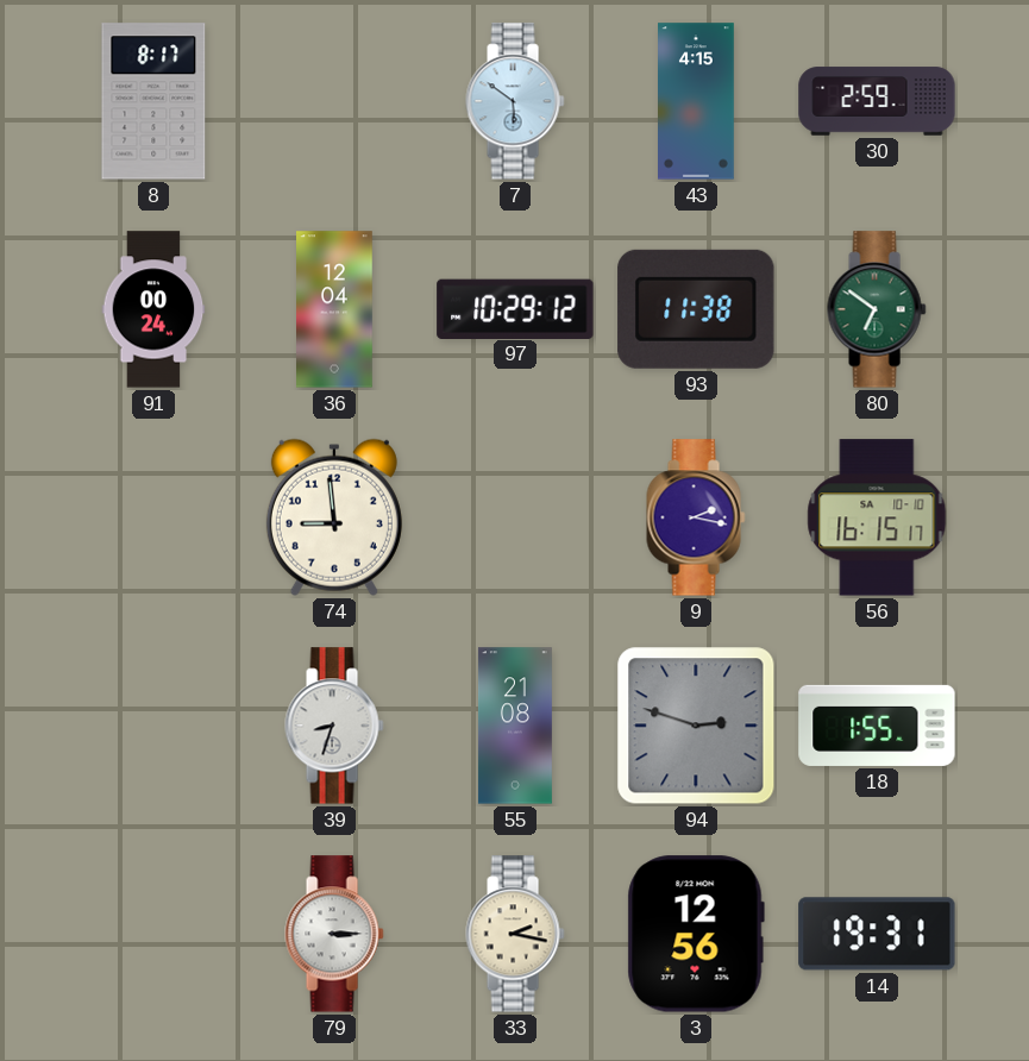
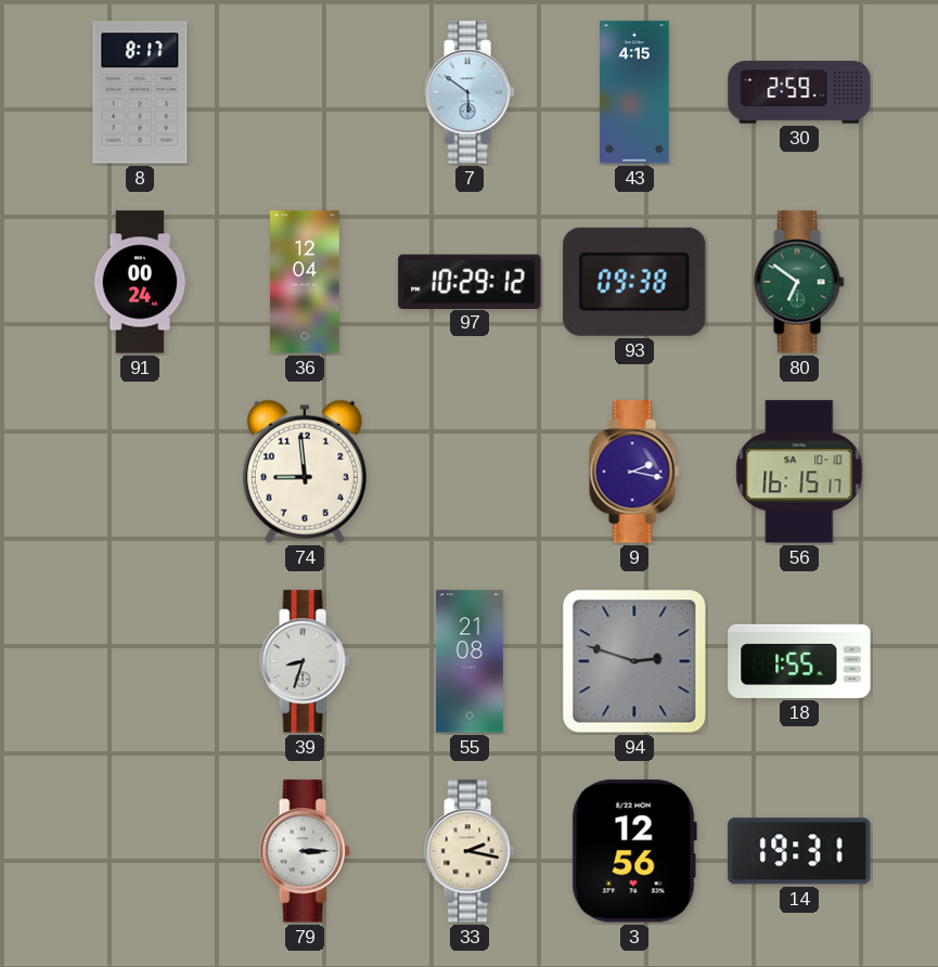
93: 11:38 -> 09:38
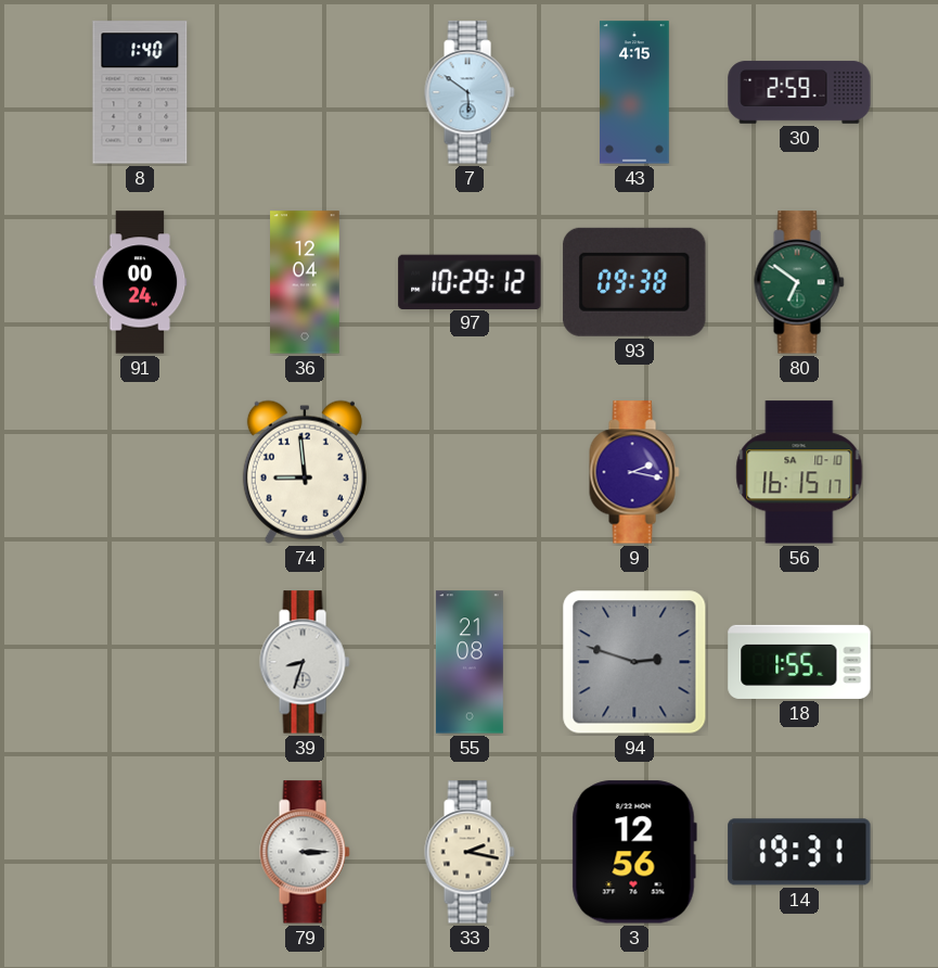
8: 8:17 -> 1:40
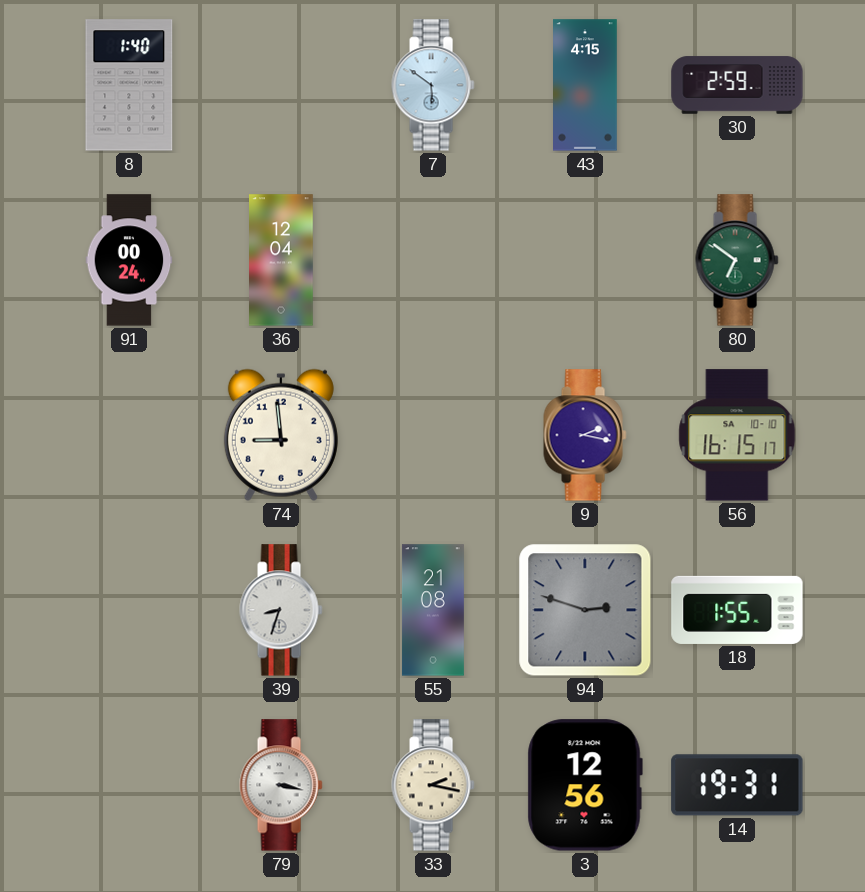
97: 10:29 -> none
93: 09:38 -> none
79: 3:15 -> 3:17
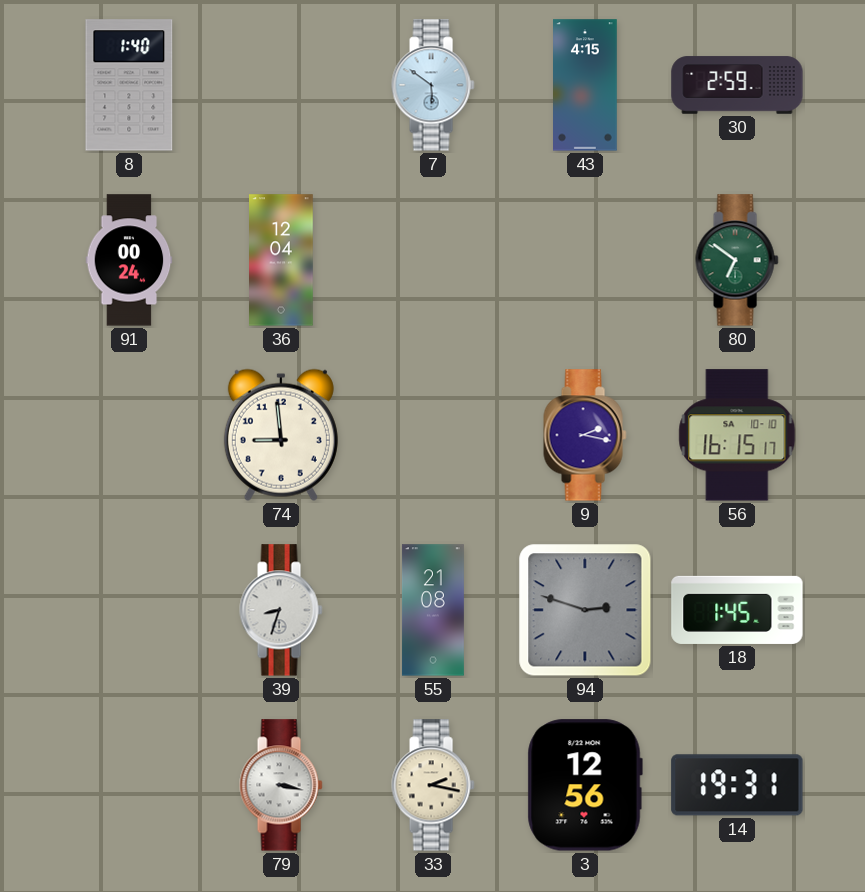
18: 1:55 -> 1:45
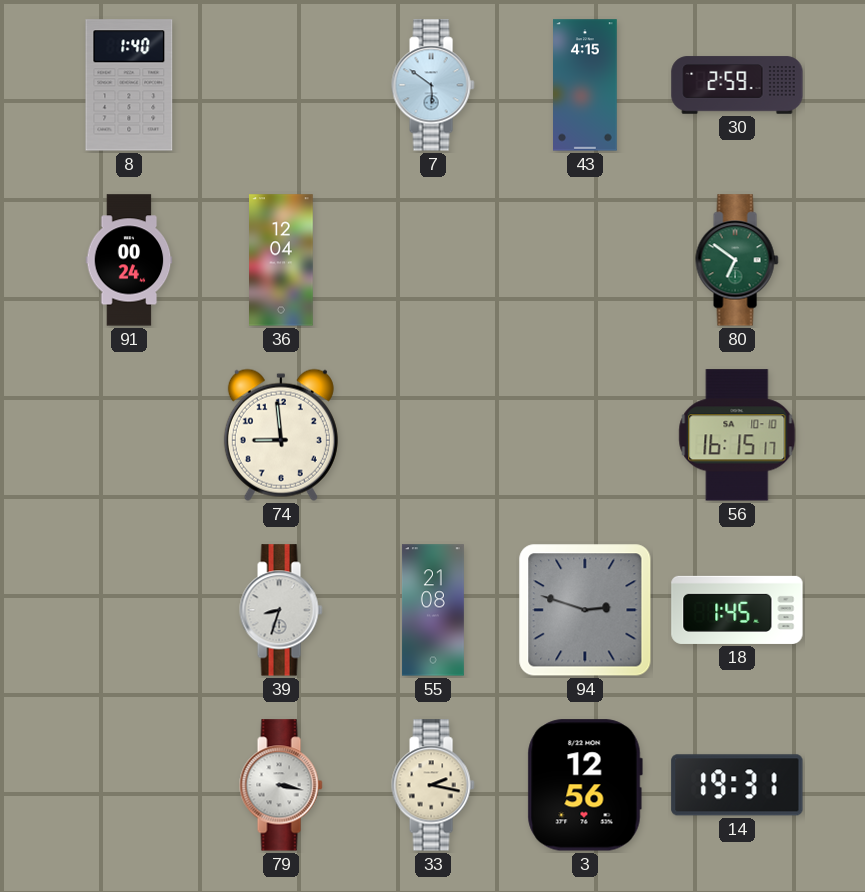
9: 2:17 -> none
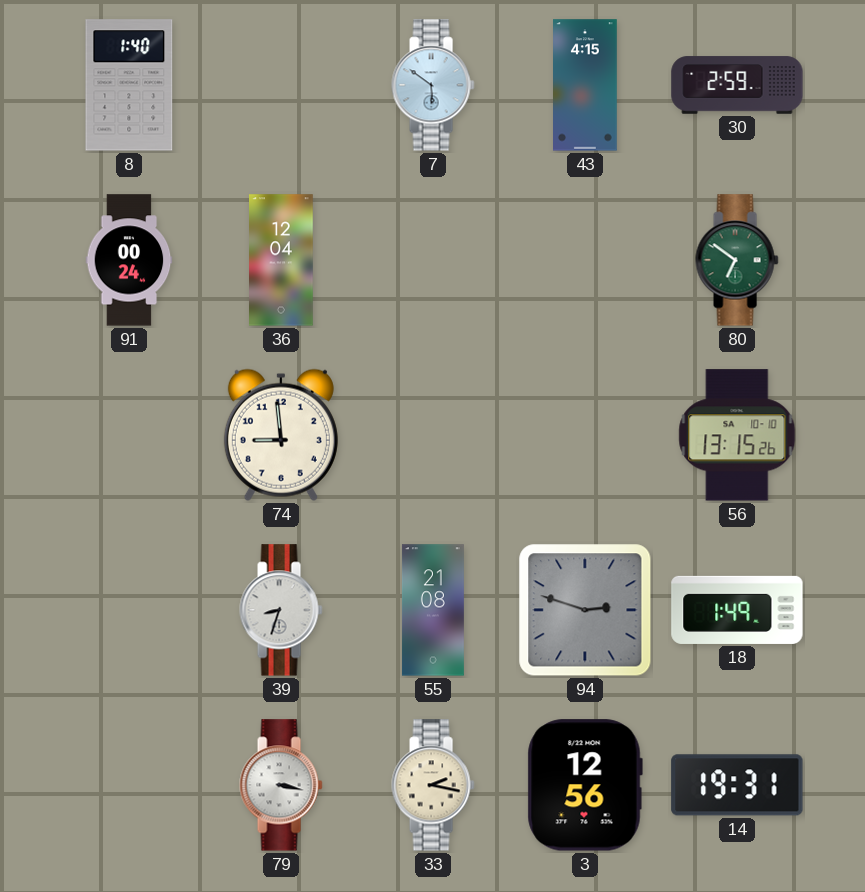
56: 16:15 -> 13:15
18: 1:45 -> 1:49
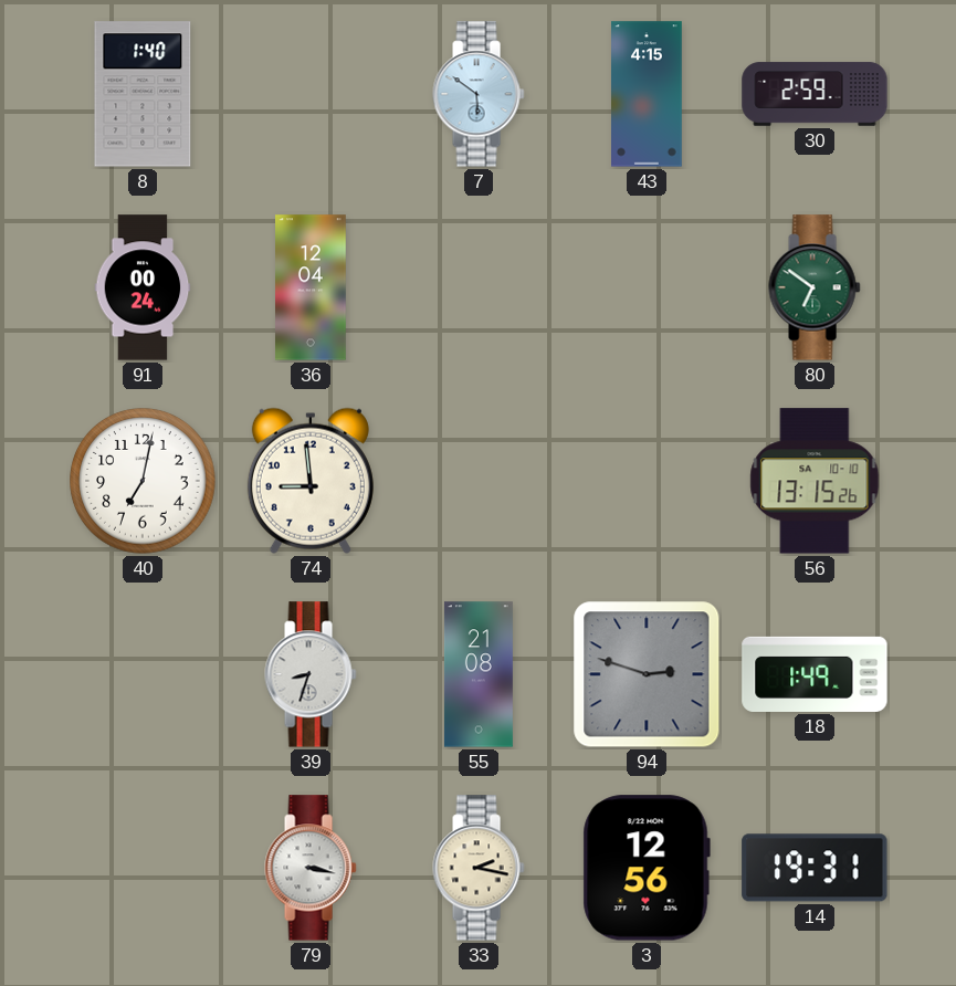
40: none -> 7:02
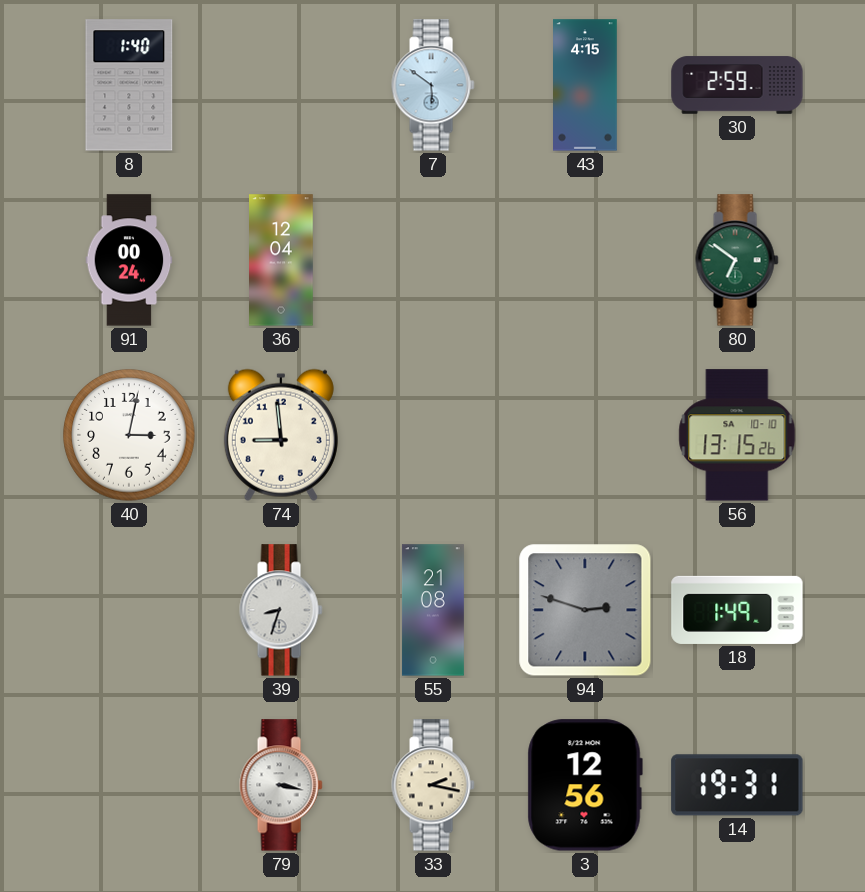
40: 7:02 -> 3:02
